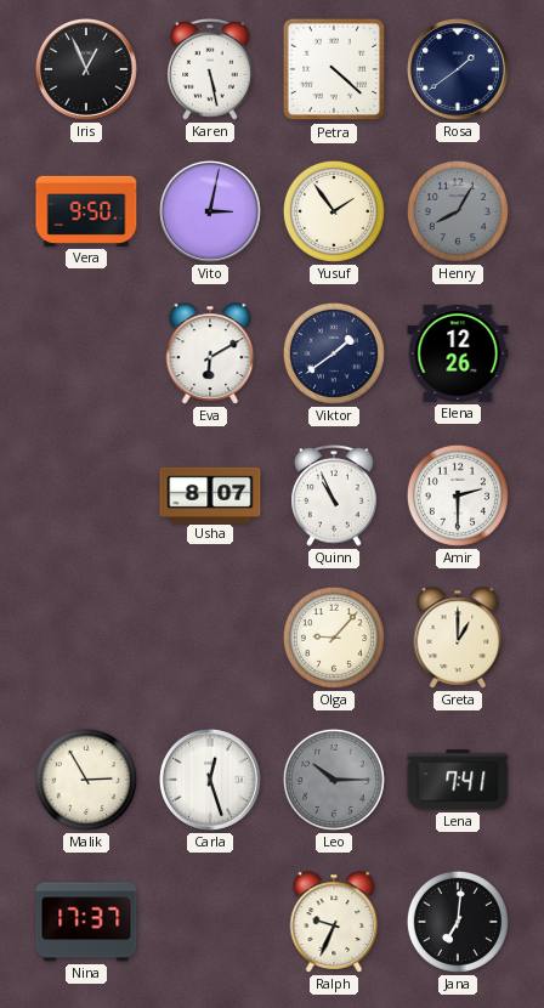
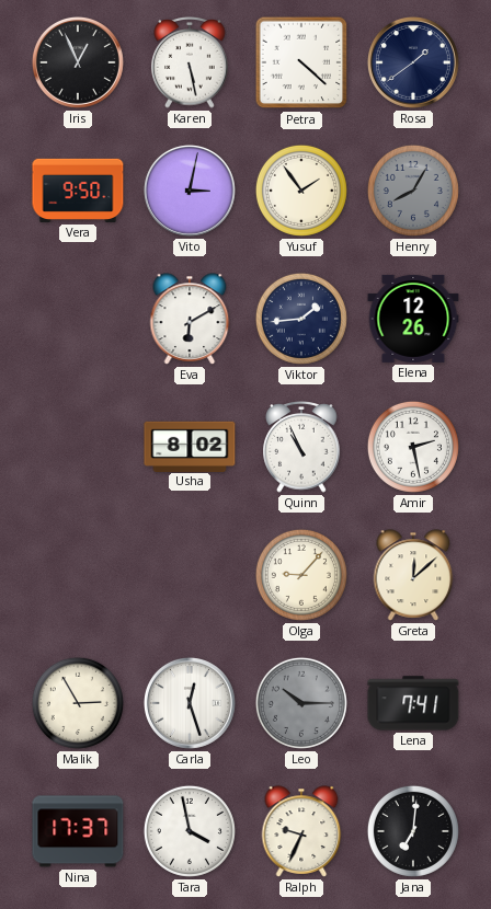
Viktor: 1:39 -> 1:44
Usha: 8:07 -> 8:02
Amir: 2:30 -> 2:28
Greta: 1:00 -> 12:08
Tara: none -> 3:58
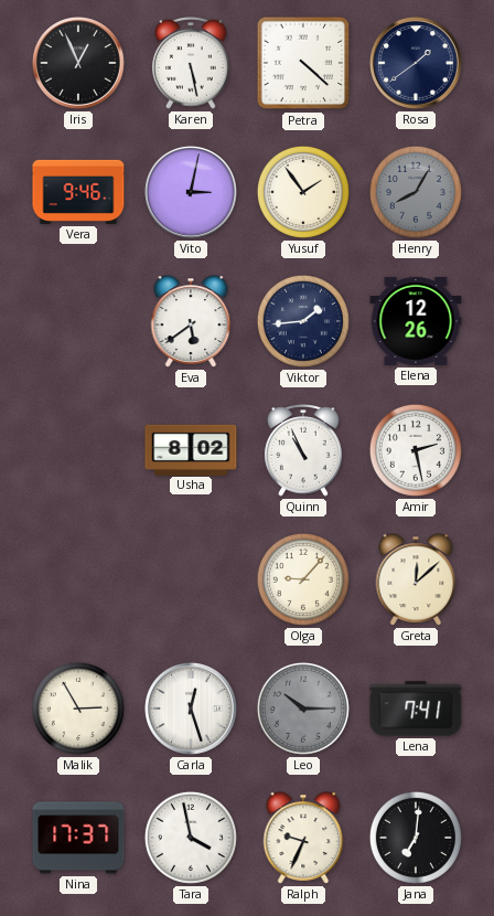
Vera: 9:50 -> 9:46
Eva: 6:10 -> 5:39
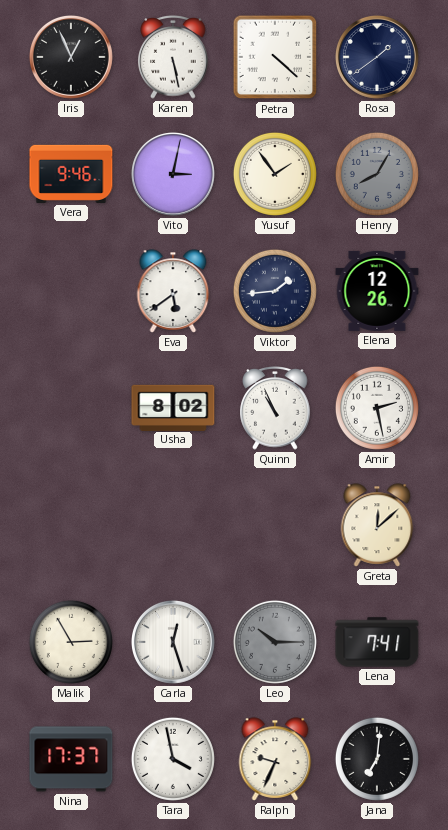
Olga: 9:07 -> none
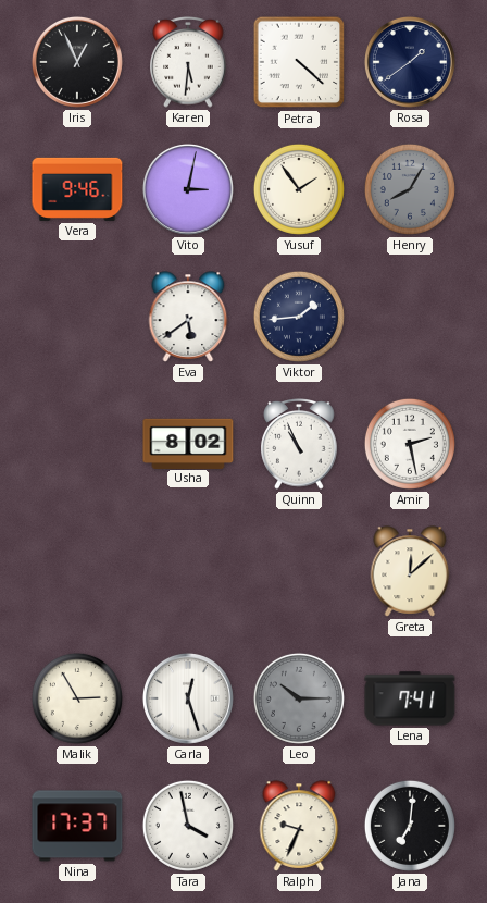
Karen: 5:28 -> 5:31
Elena: 12:26 -> none
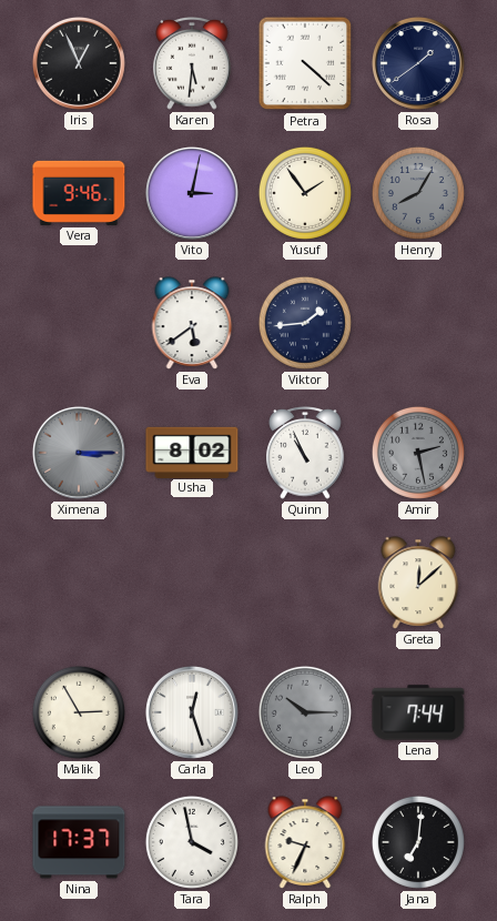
Ximena: none -> 3:15
Amir dial: white -> grey
Lena: 7:41 -> 7:44
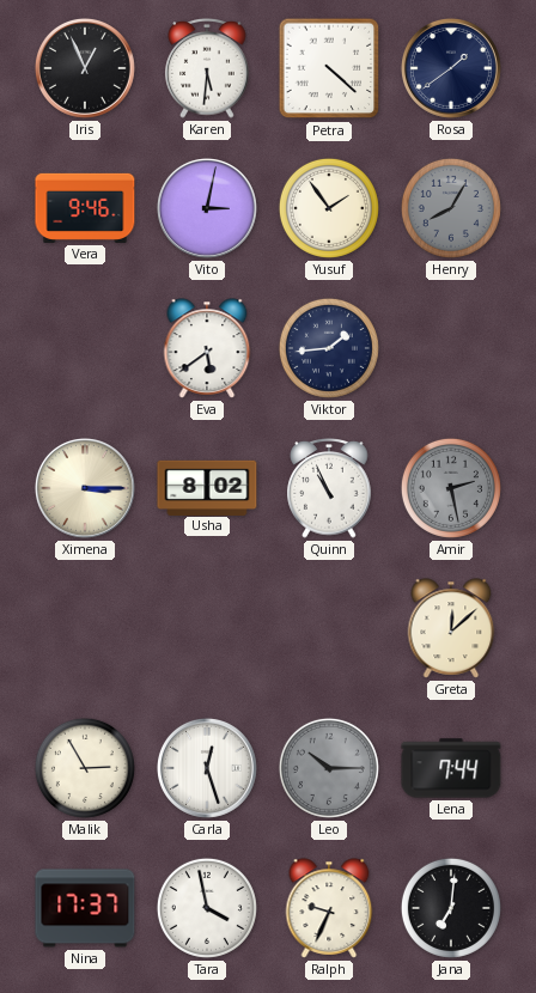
Ximena dial: grey -> cream
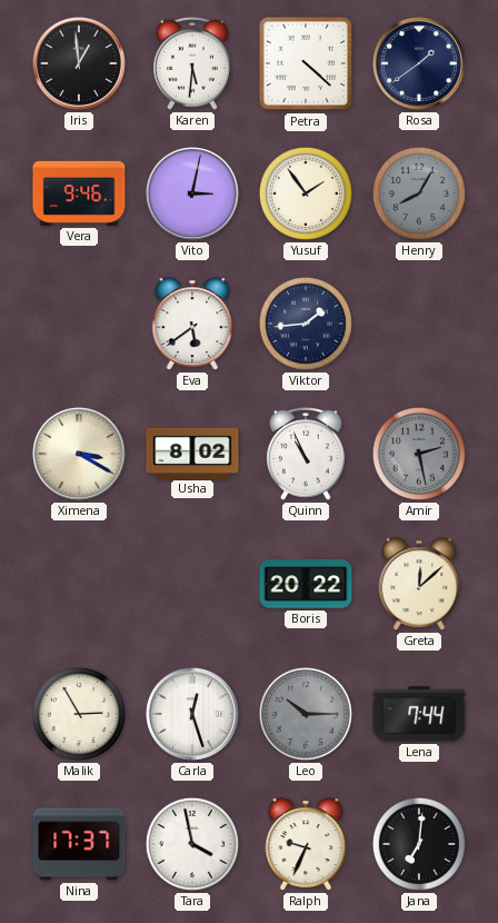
Iris: 12:56 -> 12:59
Ximena: 3:15 -> 3:20
Boris: none -> 20:22
